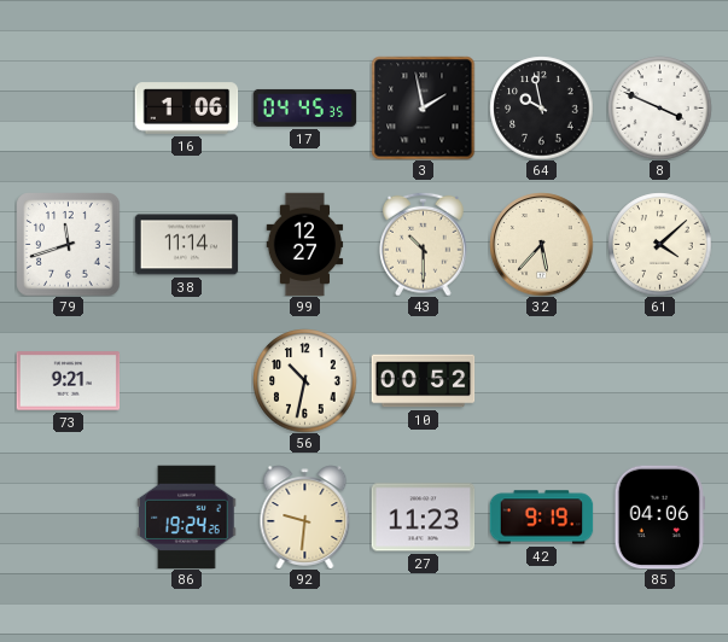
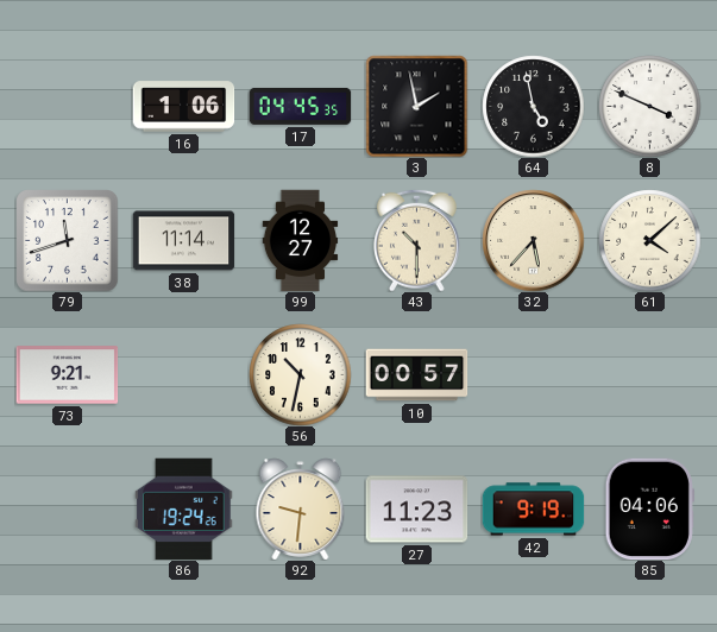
64: 9:58 -> 4:58
10: 00:52 -> 00:57
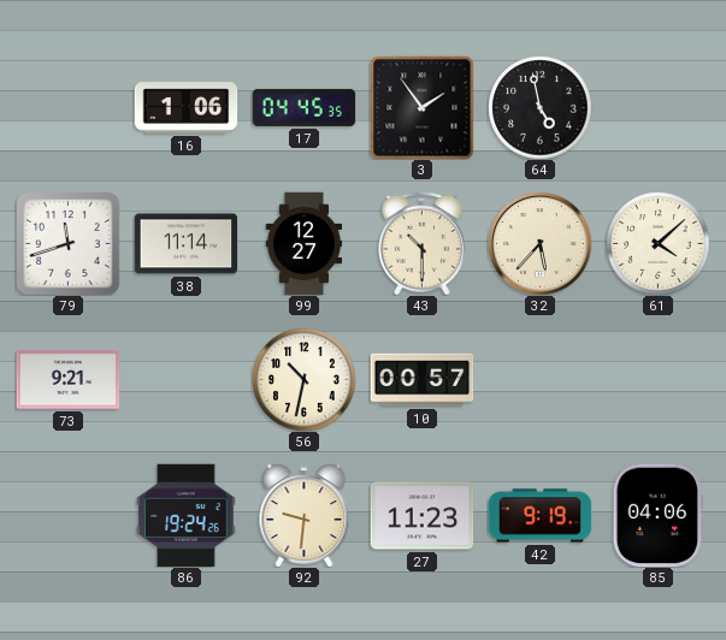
3: 1:58 -> 1:54
8: 3:49 -> none
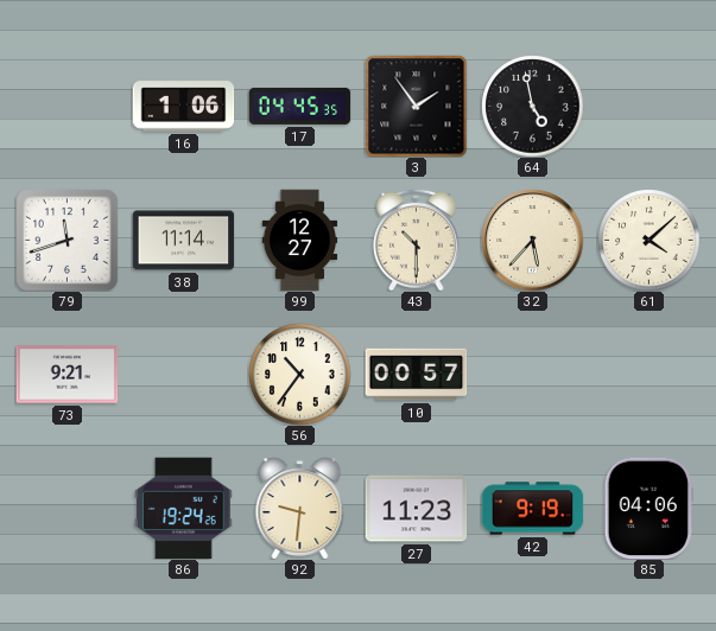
56: 10:32 -> 10:36
